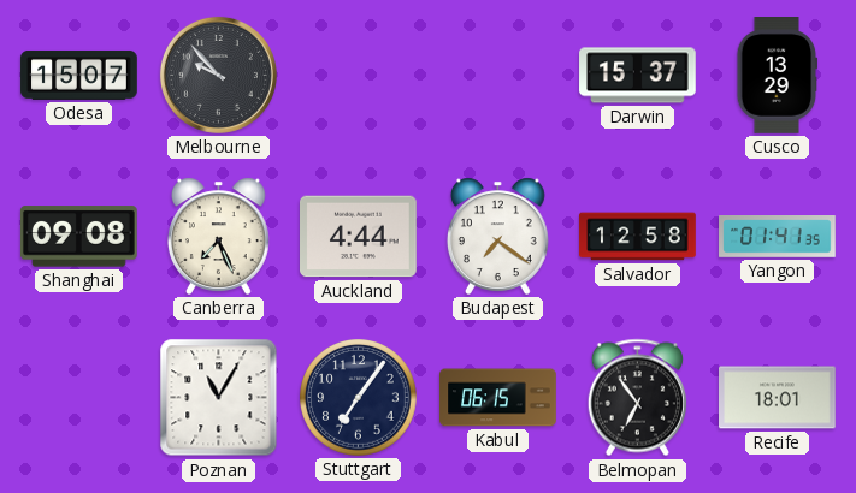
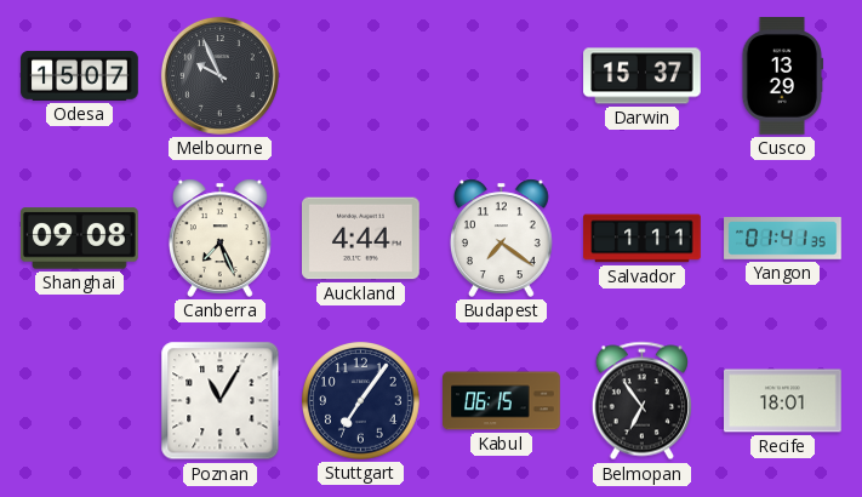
Melbourne: 9:53 -> 9:56
Salvador: 12:58 -> 1:11
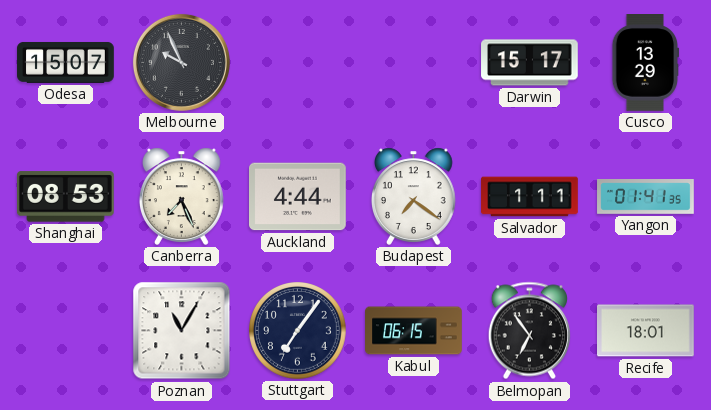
Darwin: 15:37 -> 15:17
Shanghai: 09:08 -> 08:53
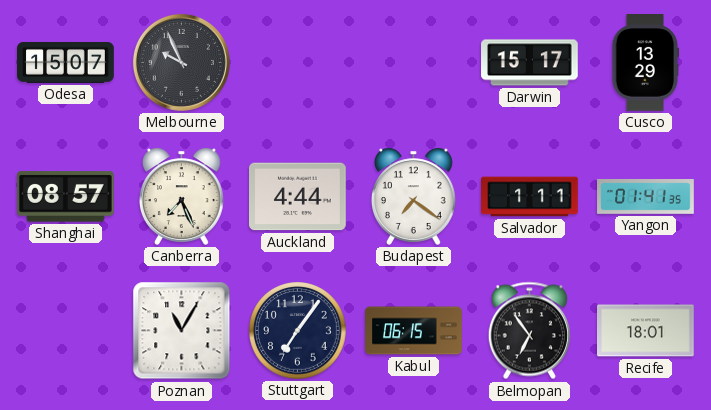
Shanghai: 08:53 -> 08:57
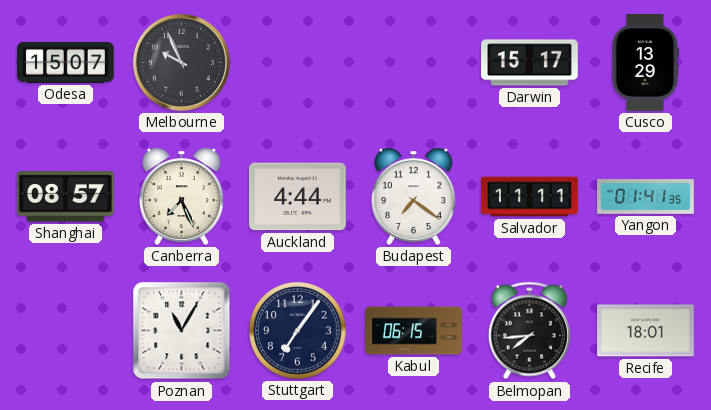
Salvador: 1:11 -> 11:11
Belmopan: 6:54 -> 7:44
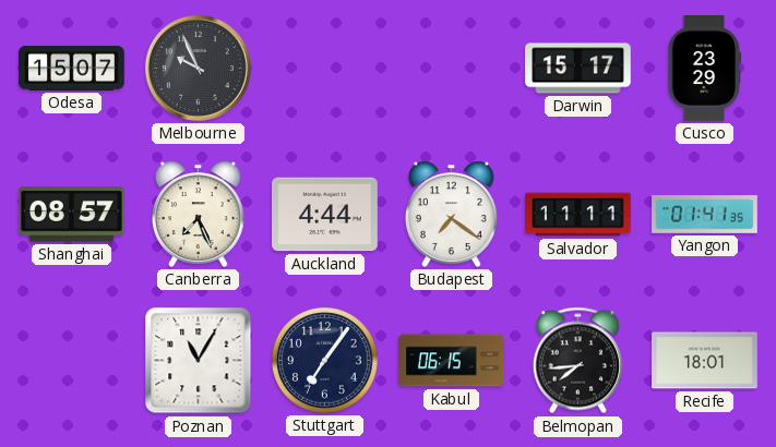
Cusco: 13:29 -> 23:29
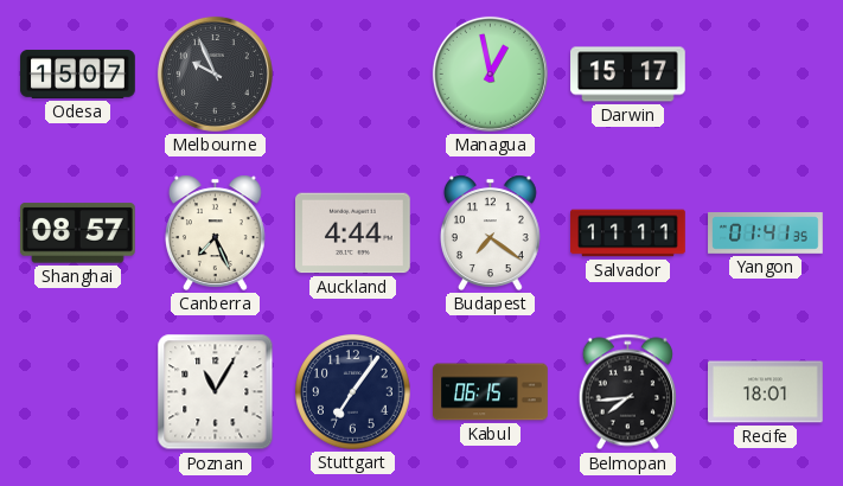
Managua: none -> 12:58
Cusco: 23:29 -> none
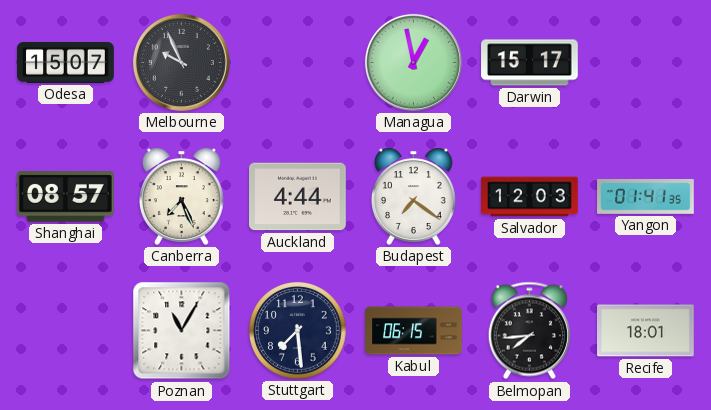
Salvador: 11:11 -> 12:03
Stuttgart: 7:06 -> 7:29
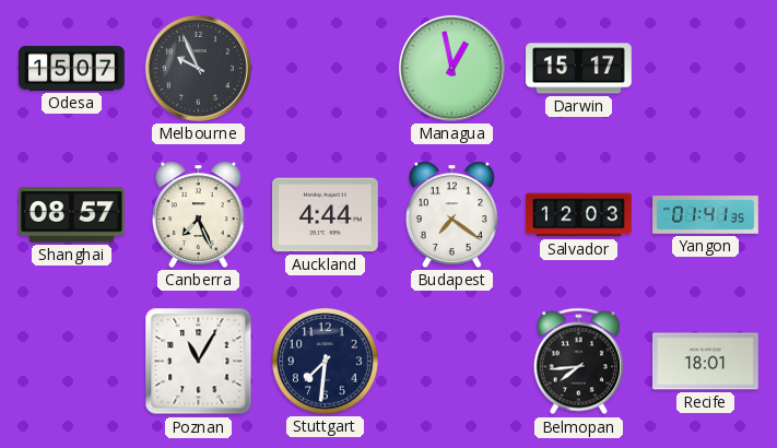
Stuttgart: 7:29 -> 7:31
Kabul: 06:15 -> none
